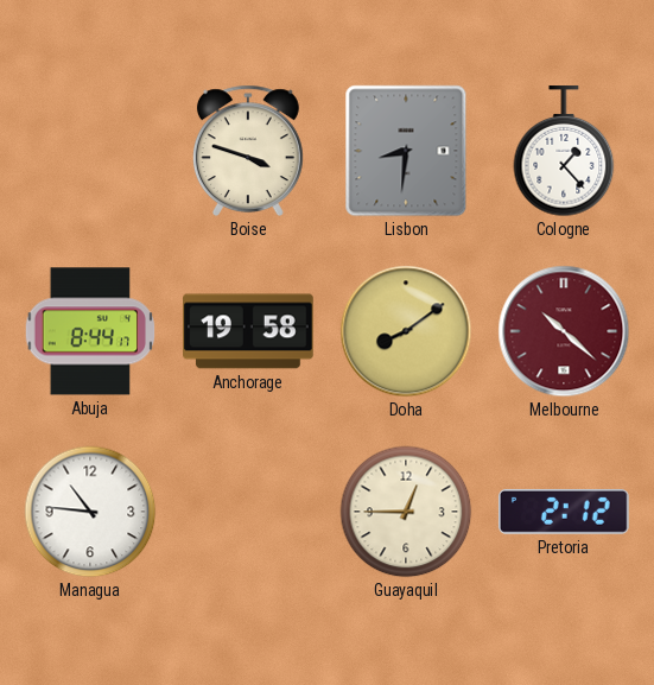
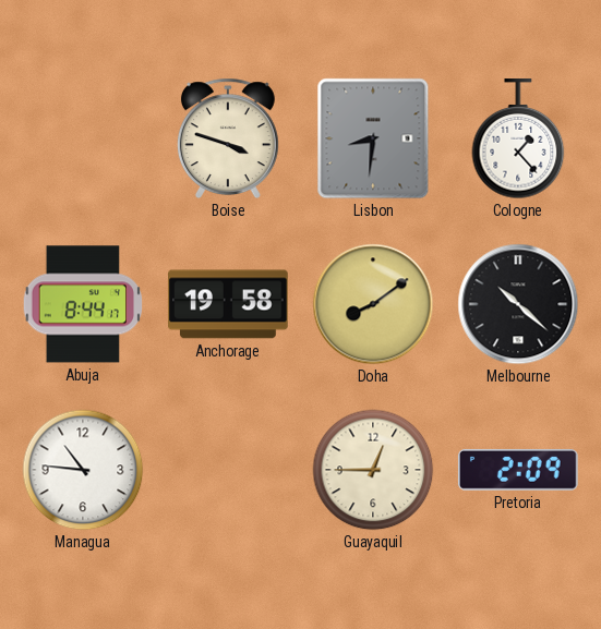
Melbourne dial: burgundy -> black
Pretoria: 2:12 -> 2:09
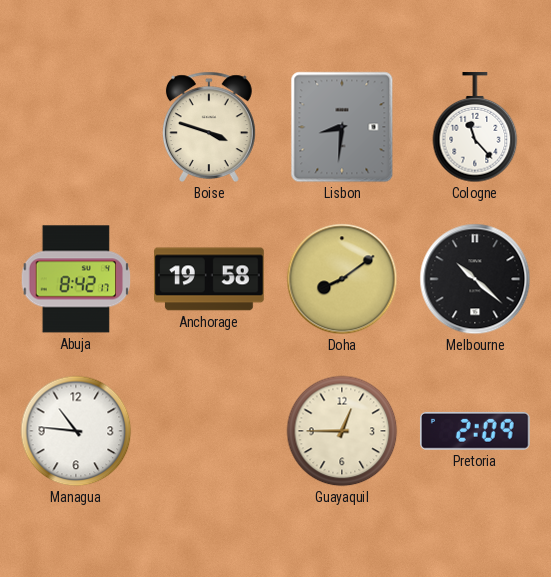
Cologne: 1:23 -> 11:23
Abuja: 8:44 -> 8:42
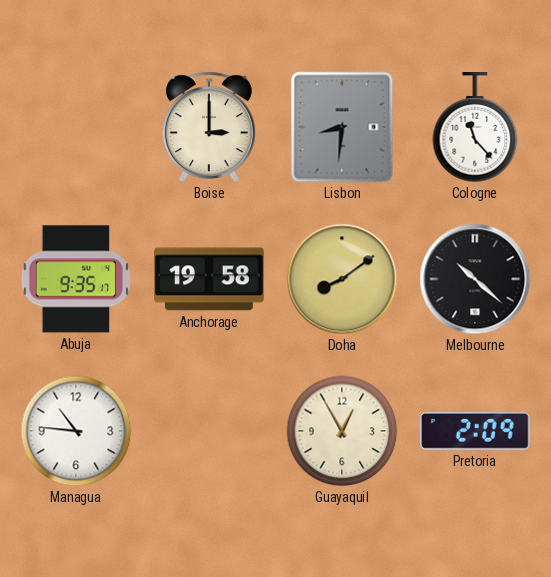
Boise: 3:48 -> 3:00
Abuja: 8:42 -> 9:35
Guayaquil: 12:45 -> 12:55
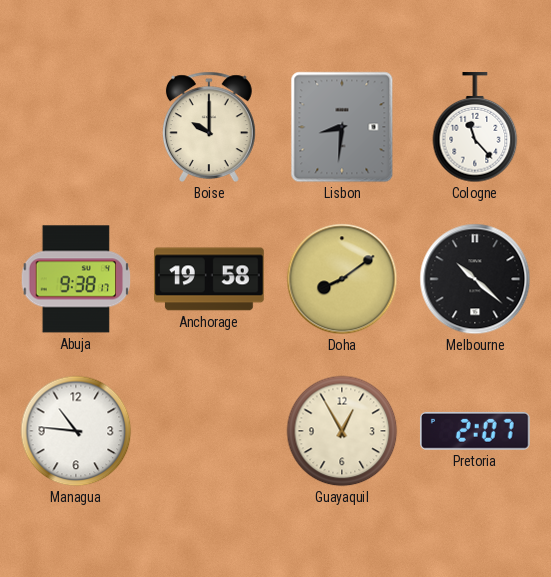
Boise: 3:00 -> 10:00
Abuja: 9:35 -> 9:38
Pretoria: 2:09 -> 2:07
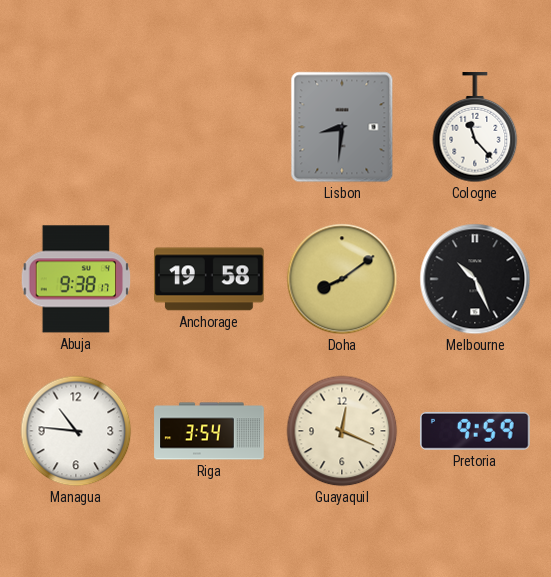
Boise: 10:00 -> none
Melbourne: 10:22 -> 10:26
Riga: none -> 3:54
Guayaquil: 12:55 -> 12:19
Pretoria: 2:07 -> 9:59
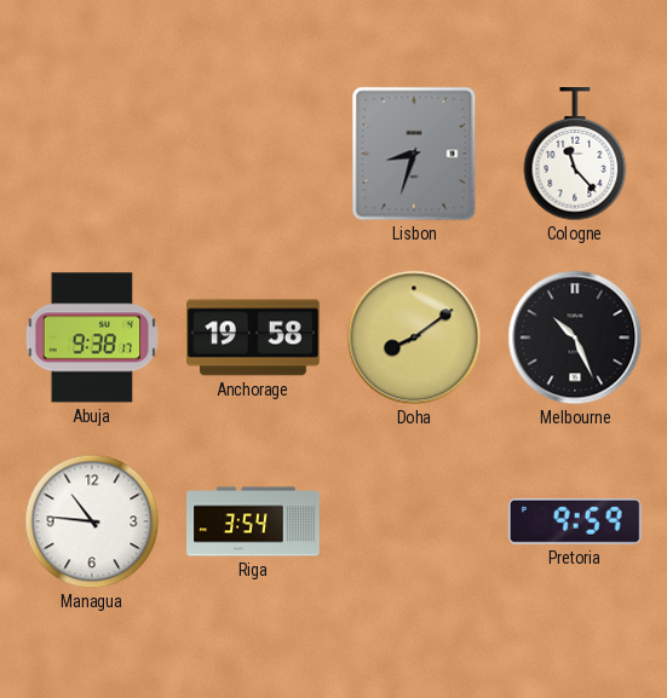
Lisbon: 8:31 -> 8:33
Guayaquil: 12:19 -> none
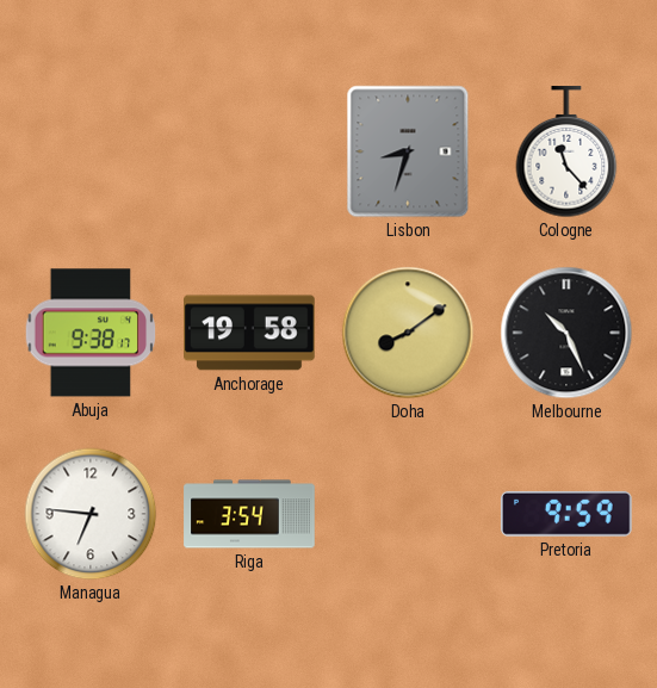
Managua: 10:46 -> 6:46
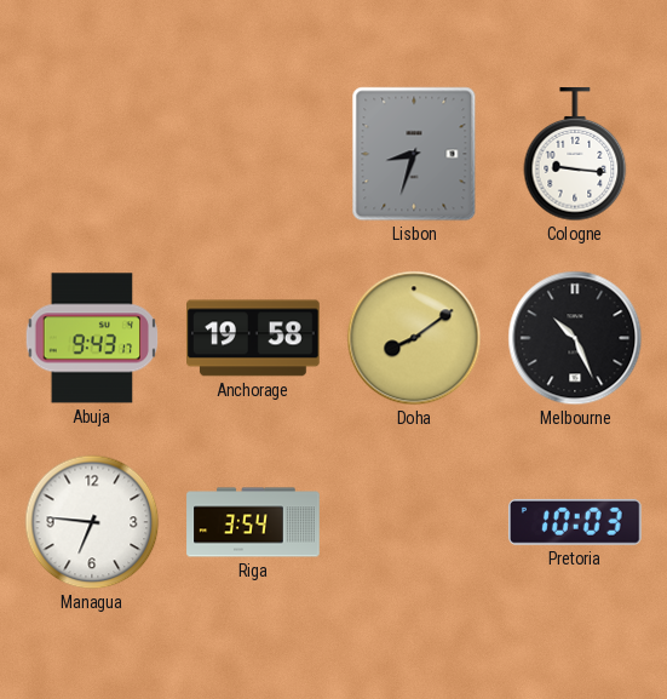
Cologne: 11:23 -> 9:16
Abuja: 9:38 -> 9:43
Pretoria: 9:59 -> 10:03
